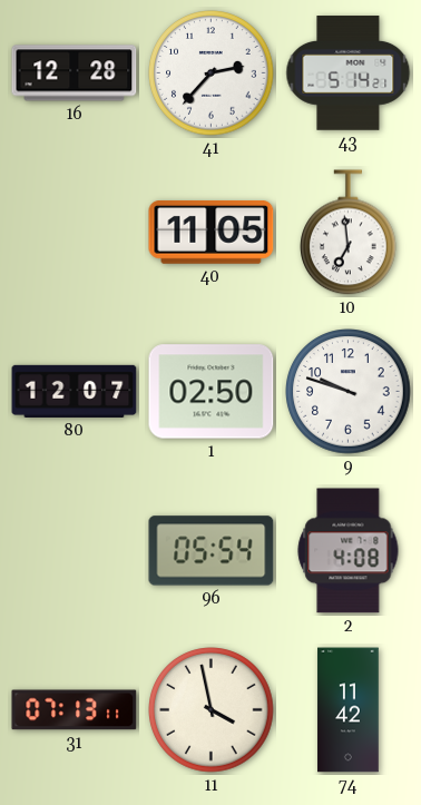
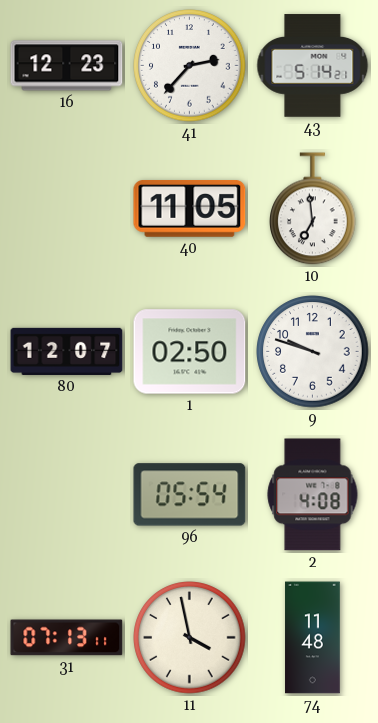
16: 12:28 -> 12:23
74: 11:42 -> 11:48
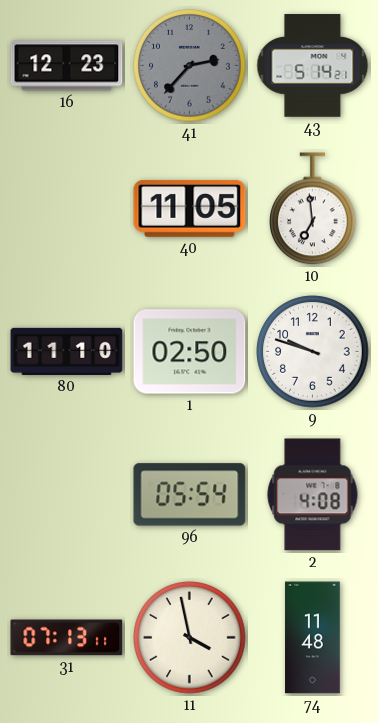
41 dial: white -> grey
80: 12:07 -> 11:10
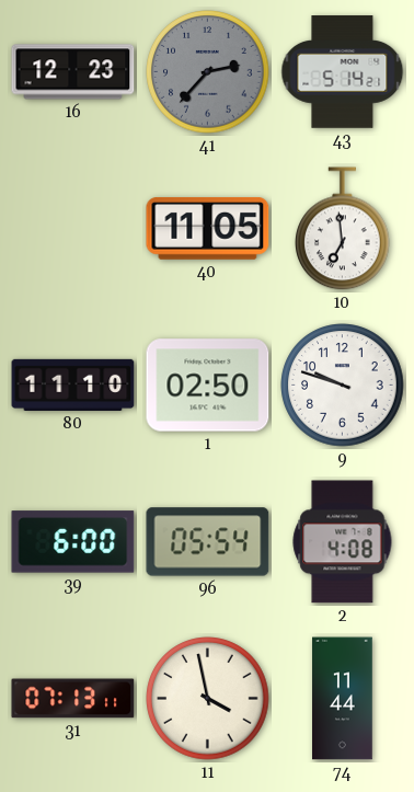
39: none -> 6:00
74: 11:48 -> 11:44
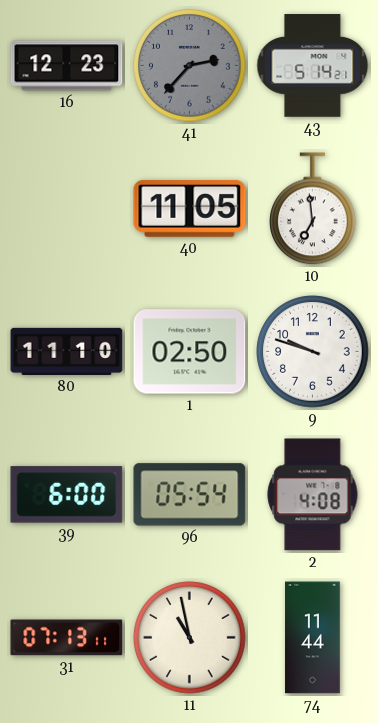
11: 3:58 -> 10:58
